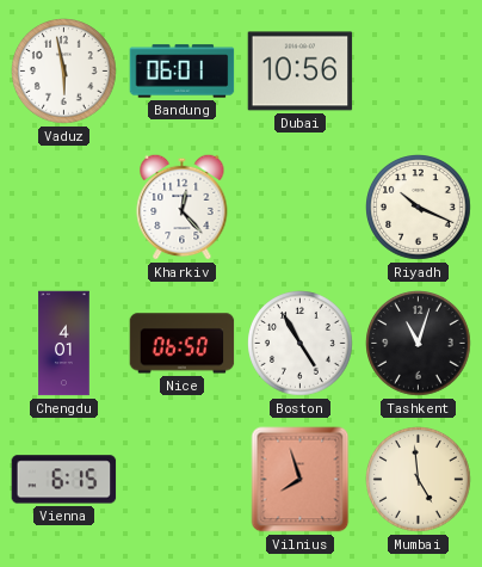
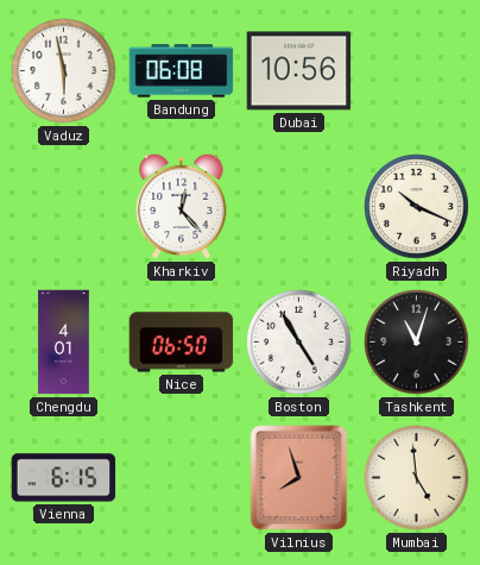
Bandung: 06:01 -> 06:08
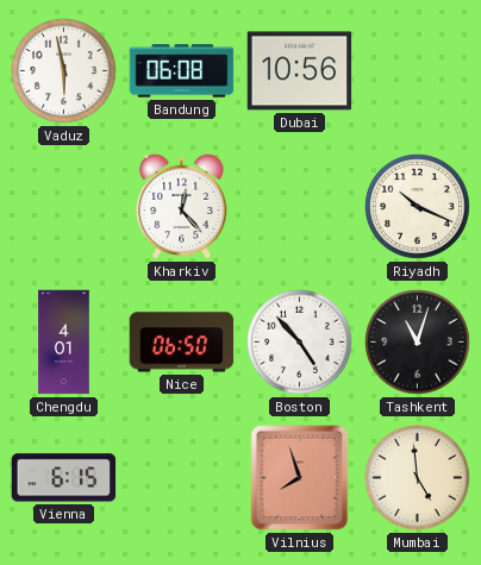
Boston: 4:55 -> 4:53
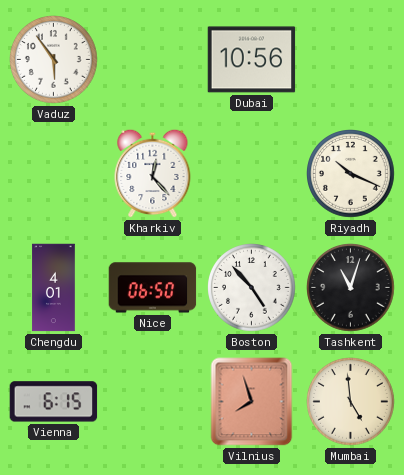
Vaduz: 5:58 -> 5:54
Bandung: 06:08 -> none
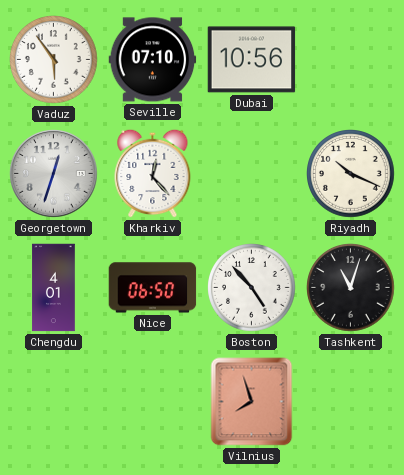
Seville: none -> 07:10
Georgetown: none -> 12:33
Vienna: 6:15 -> none
Mumbai: 4:59 -> none
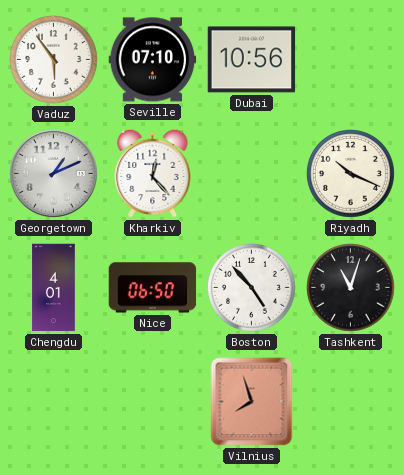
Georgetown: 12:33 -> 1:11
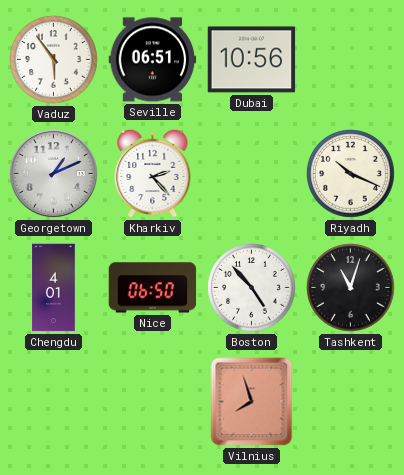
Seville: 07:10 -> 06:51
Kharkiv: 12:23 -> 2:23
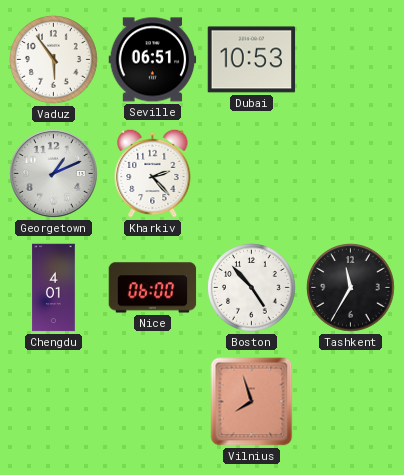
Dubai: 10:56 -> 10:53
Riyadh: 10:19 -> none
Nice: 06:50 -> 06:00
Tashkent: 11:03 -> 11:35
